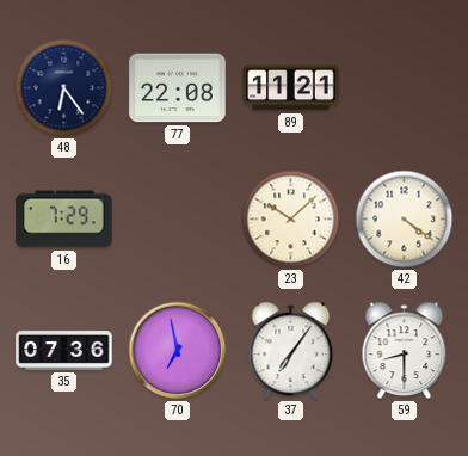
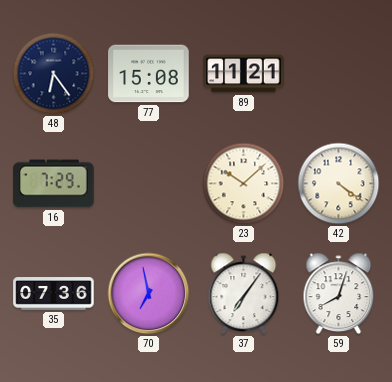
77: 22:08 -> 15:08
59: 8:30 -> 8:03
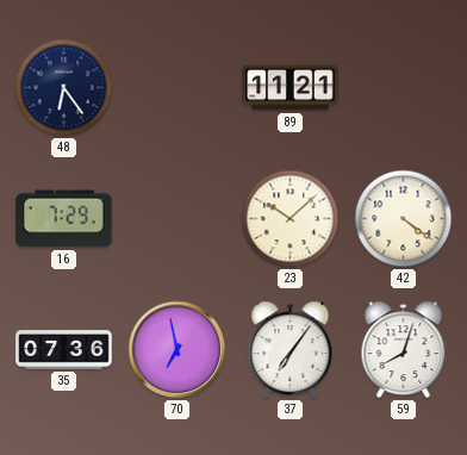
77: 15:08 -> none
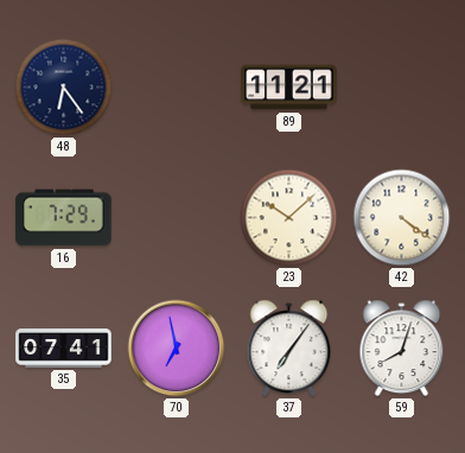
35: 07:36 -> 07:41
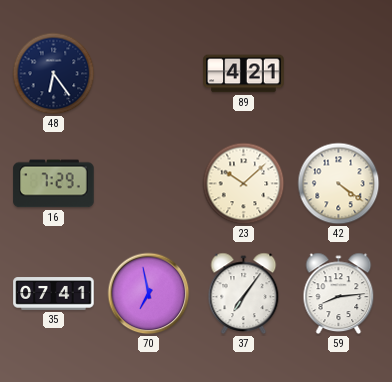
89: 11:21 -> 4:21
59: 8:03 -> 8:14
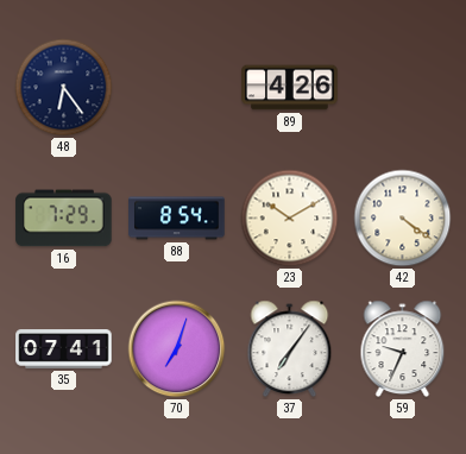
89: 4:21 -> 4:26
88: none -> 8:54
23: 10:08 -> 10:10
70: 6:58 -> 7:03
59: 8:14 -> 9:34
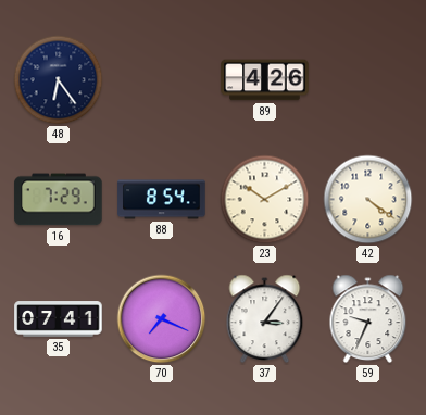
70: 7:03 -> 7:19
37: 7:06 -> 3:06
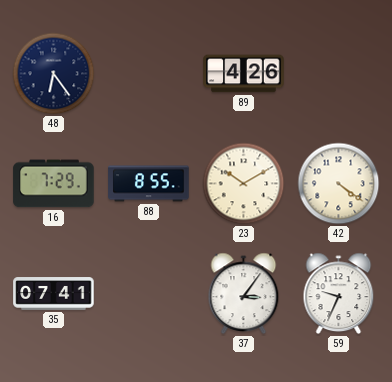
88: 8:54 -> 8:55
70: 7:19 -> none
